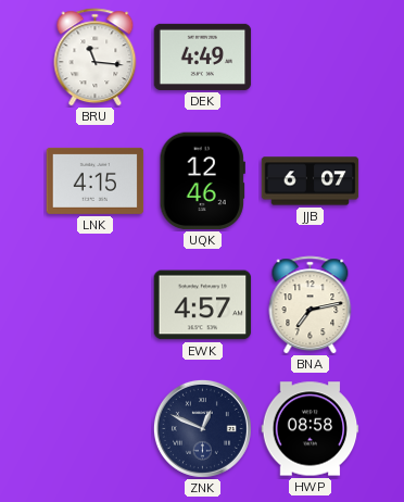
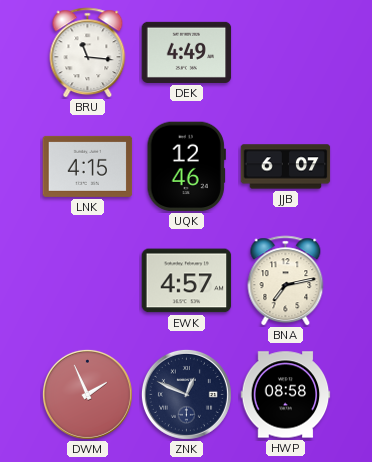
DWM: none -> 1:56
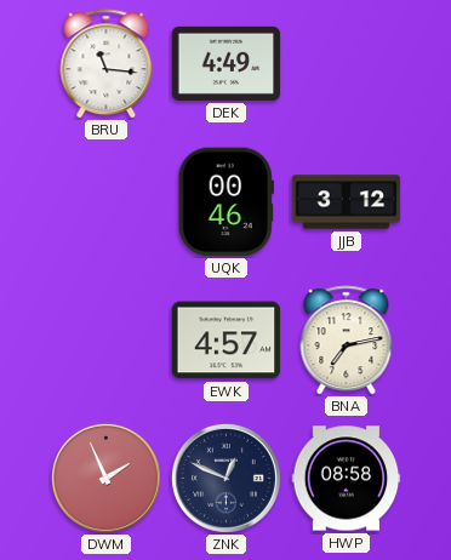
LNK: 4:15 -> none
UQK: 12:46 -> 00:46
JJB: 6:07 -> 3:12
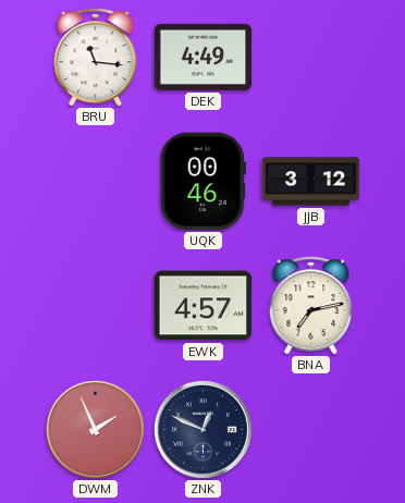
HWP: 08:58 -> none
